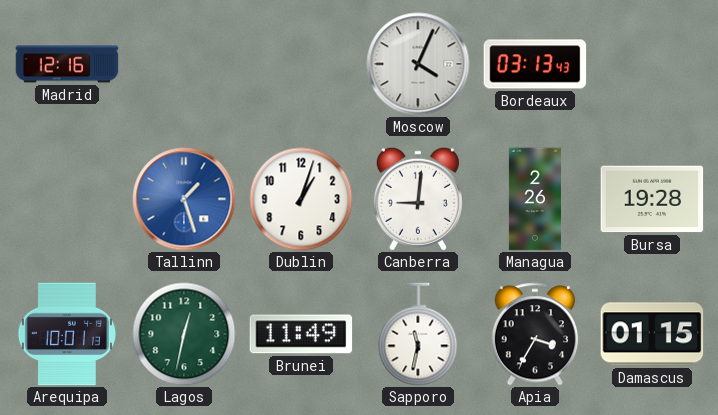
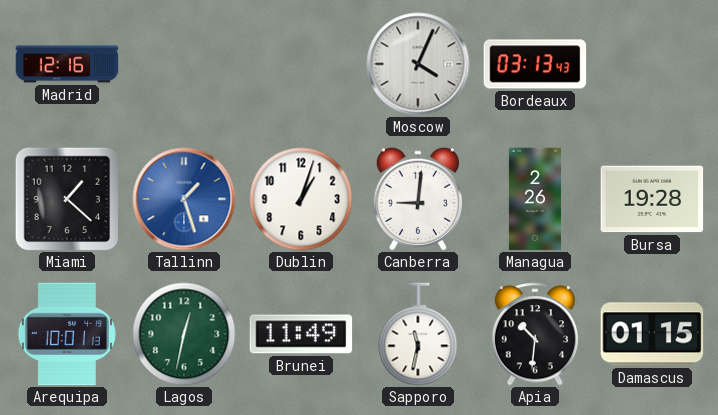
Miami: none -> 1:22
Apia: 3:35 -> 10:31
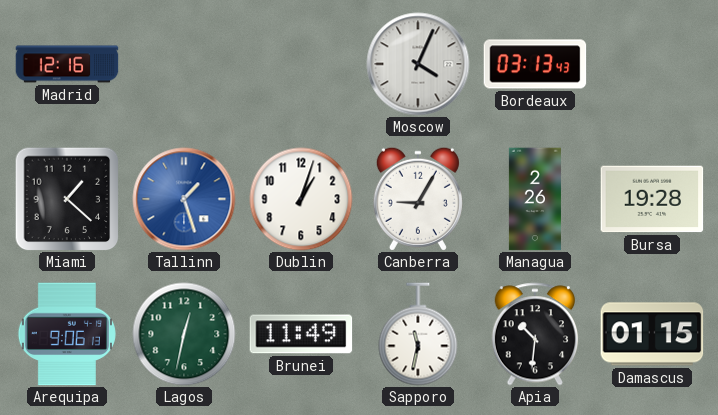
Canberra: 9:01 -> 9:05
Arequipa: 10:01 -> 9:06
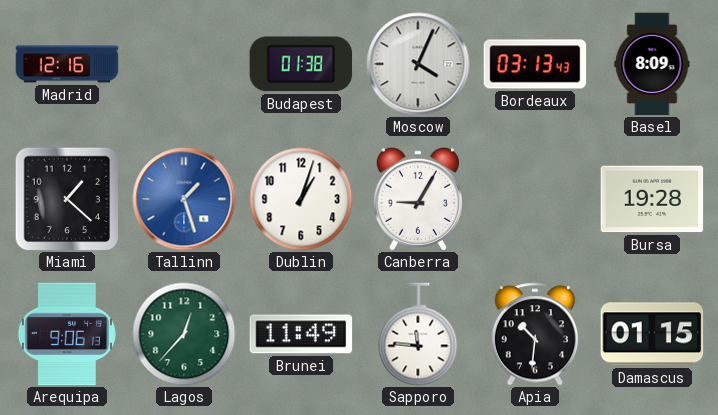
Budapest: none -> 01:38
Basel: none -> 8:09
Managua: 2:26 -> none
Lagos: 12:32 -> 12:37
Sapporo: 11:32 -> 11:46
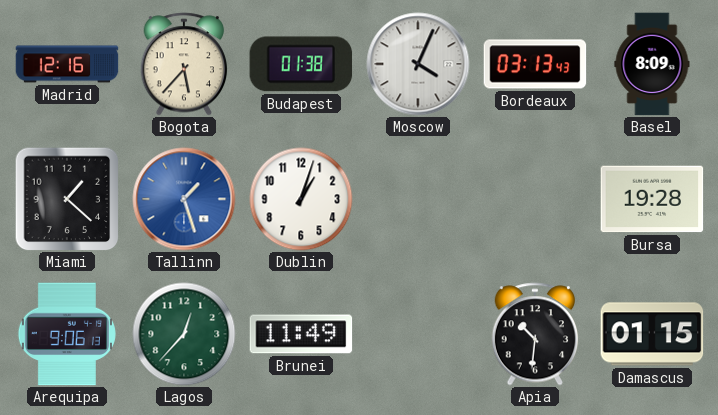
Bogota: none -> 5:37
Canberra: 9:05 -> none
Sapporo: 11:46 -> none
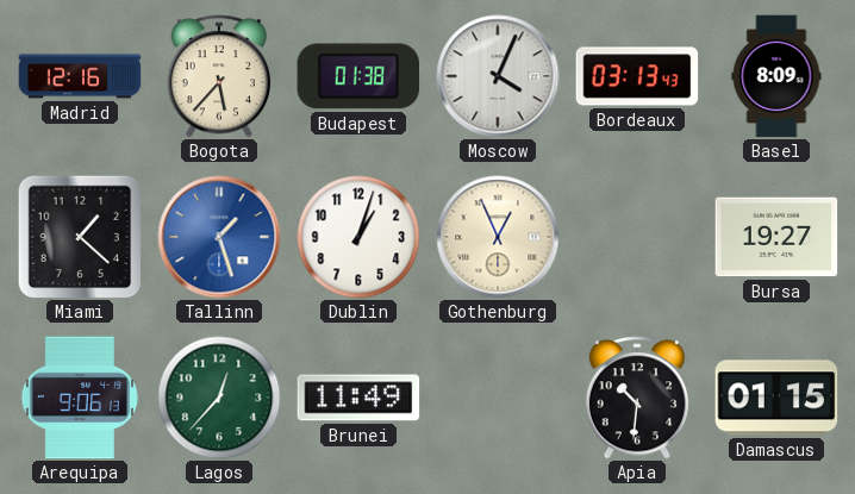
Gothenburg: none -> 12:56
Bursa: 19:28 -> 19:27
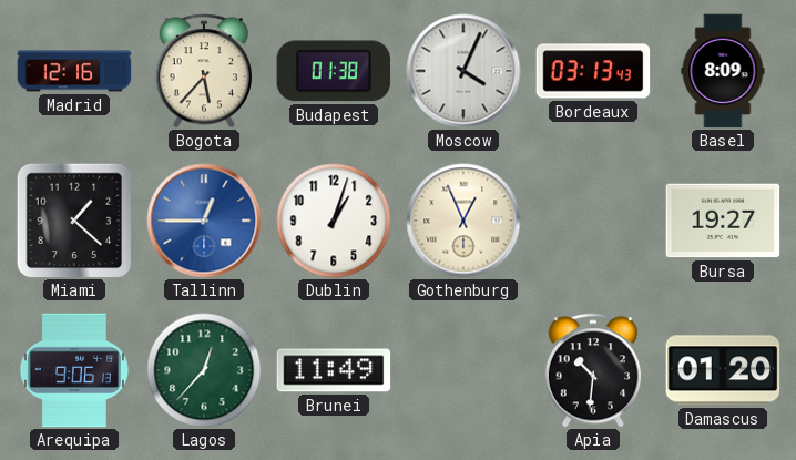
Tallinn: 1:27 -> 12:45
Damascus: 01:15 -> 01:20
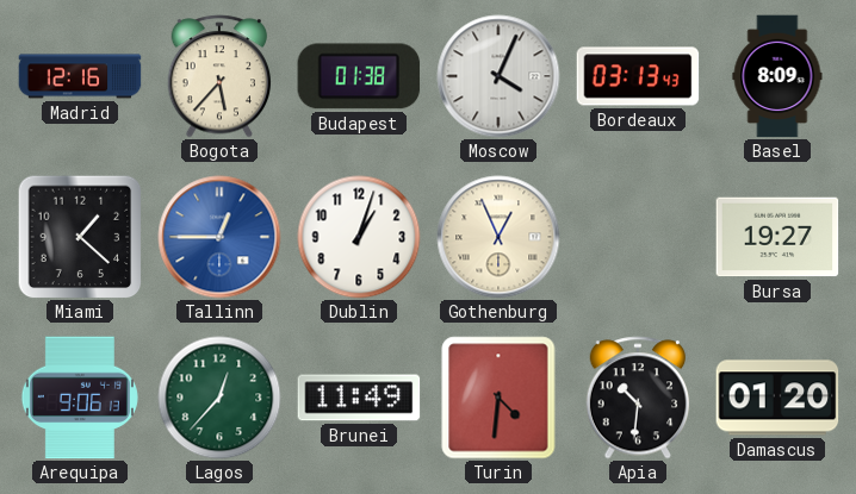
Turin: none -> 4:31
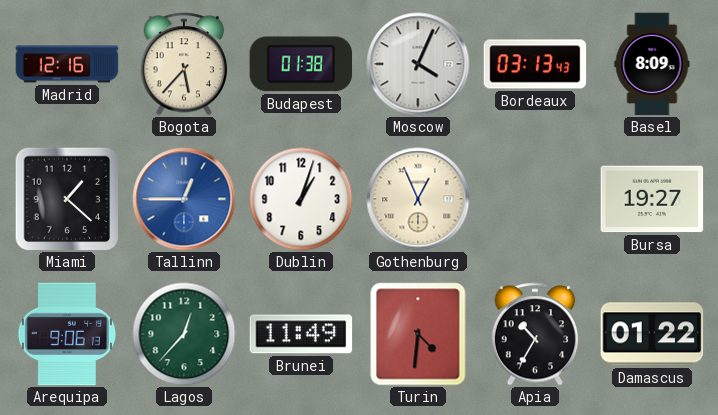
Apia: 10:31 -> 10:35
Damascus: 01:20 -> 01:22
